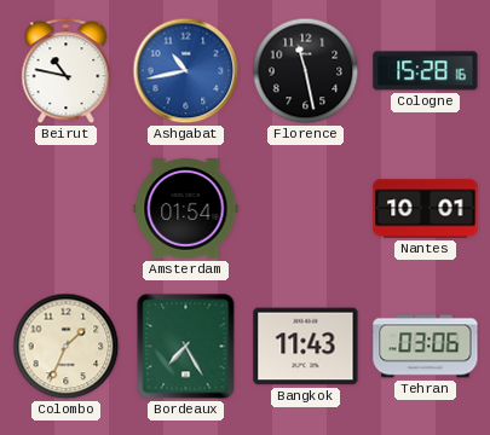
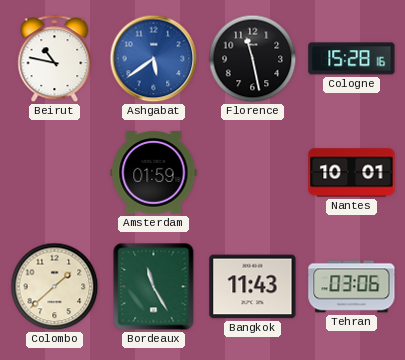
Ashgabat: 10:43 -> 5:39
Amsterdam: 01:54 -> 01:59
Colombo: 1:34 -> 1:38
Bordeaux: 7:25 -> 11:25
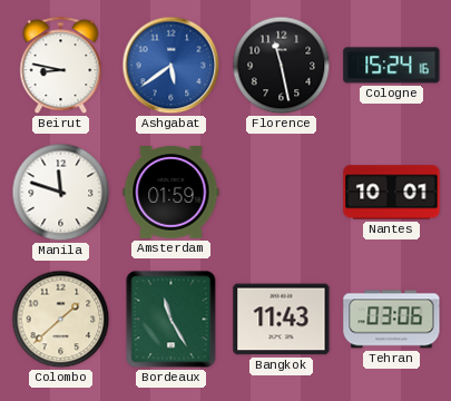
Beirut: 10:47 -> 8:47
Cologne: 15:28 -> 15:24
Manila: none -> 11:48
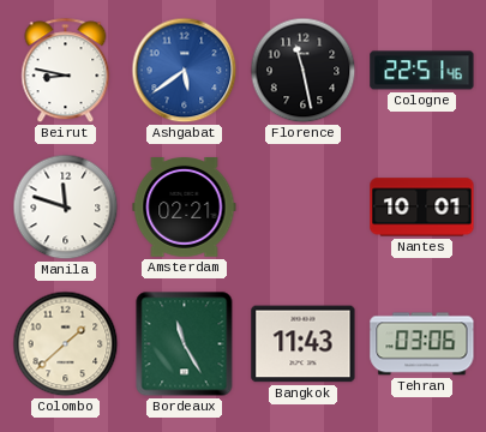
Cologne: 15:24 -> 22:51
Amsterdam: 01:59 -> 02:21
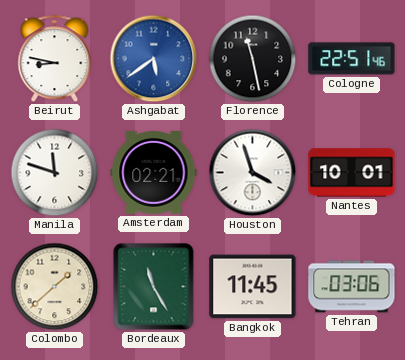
Houston: none -> 3:57
Bangkok: 11:43 -> 11:45
